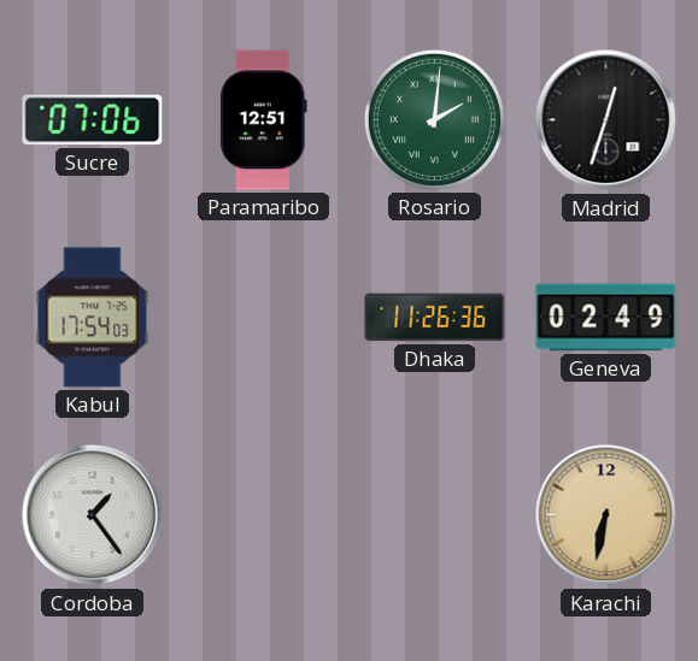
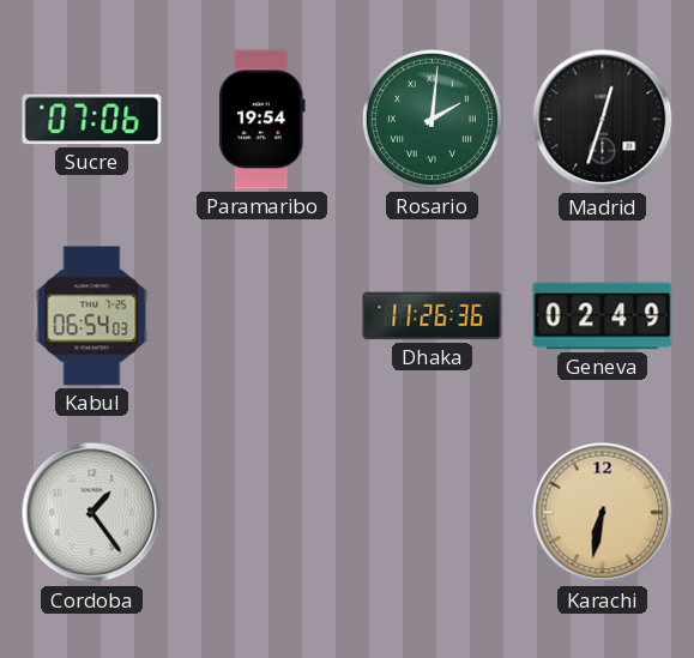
Paramaribo: 12:51 -> 19:54
Kabul: 17:54 -> 06:54
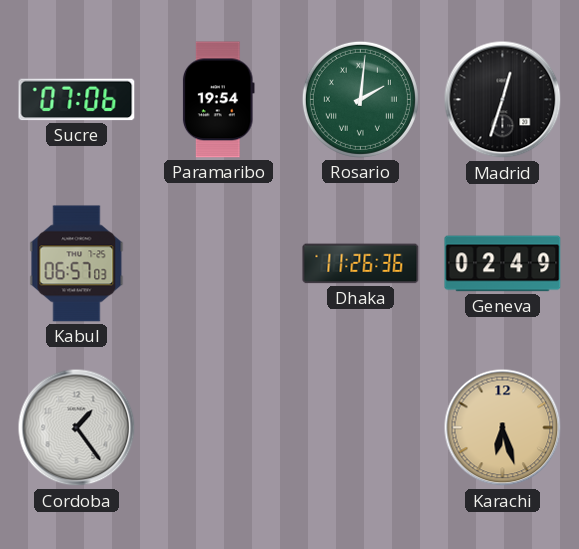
Kabul: 06:54 -> 06:57
Karachi: 6:32 -> 6:27
